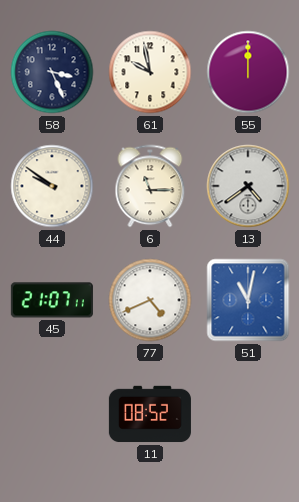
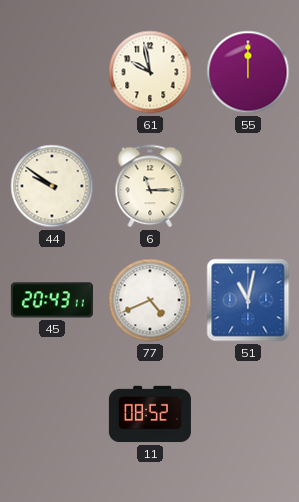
58: 3:26 -> none
13: 4:39 -> none
45: 21:07 -> 20:43
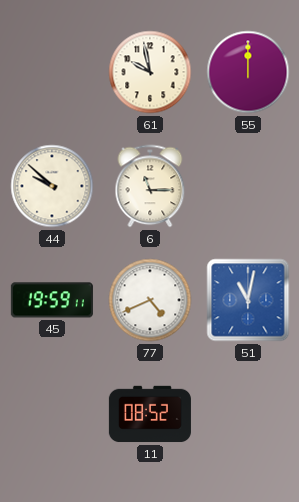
44: 9:51 -> 9:52
45: 20:43 -> 19:59
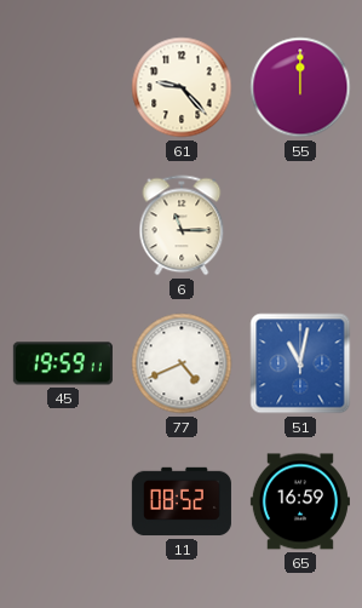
61: 9:58 -> 9:23
44: 9:52 -> none
65: none -> 16:59
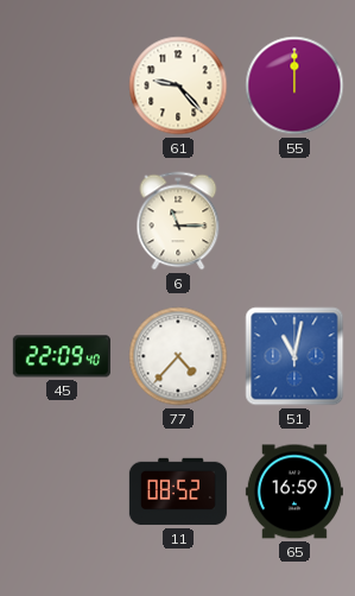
45: 19:59 -> 22:09
77: 4:41 -> 4:37
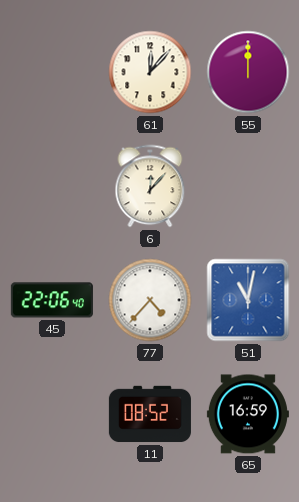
61: 9:23 -> 12:07
6: 11:15 -> 12:07
45: 22:09 -> 22:06
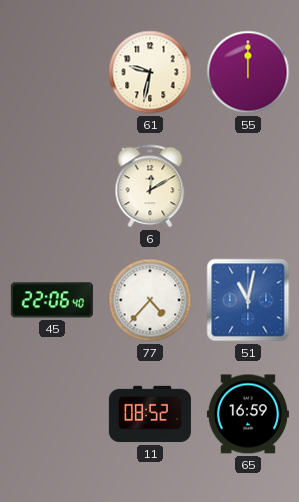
61: 12:07 -> 9:32
6: 12:07 -> 12:10
